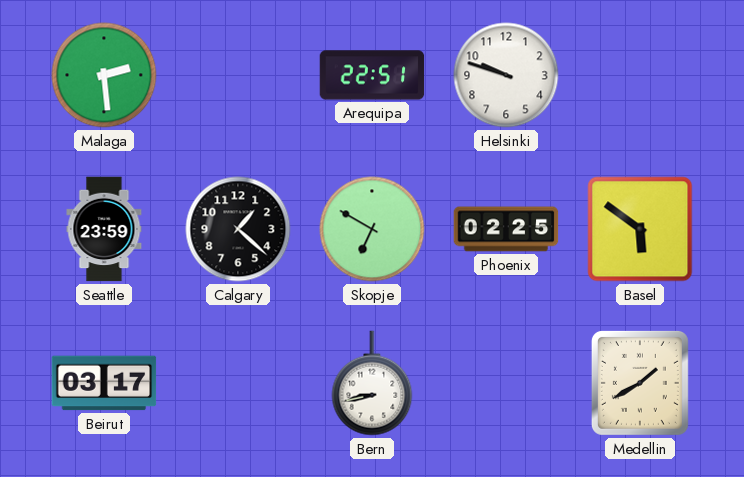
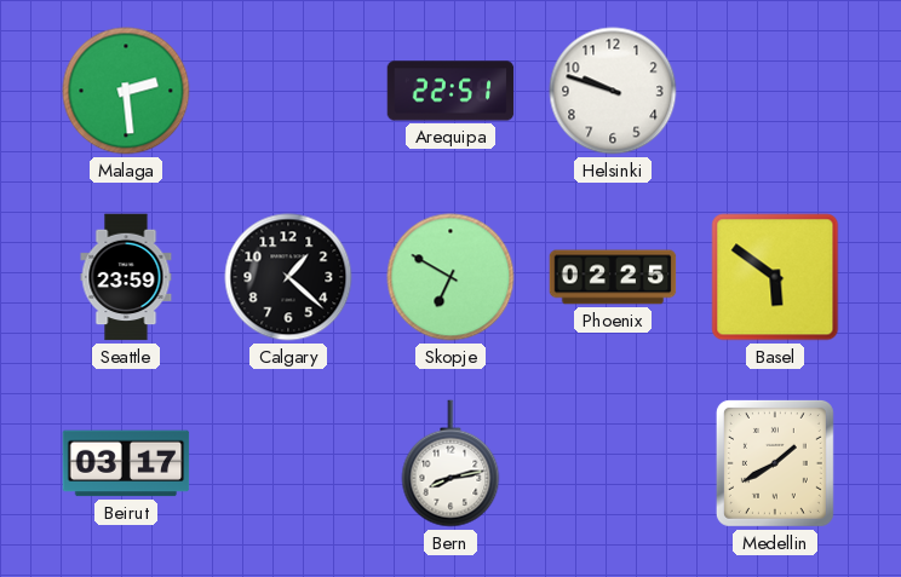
Bern: 8:43 -> 8:13
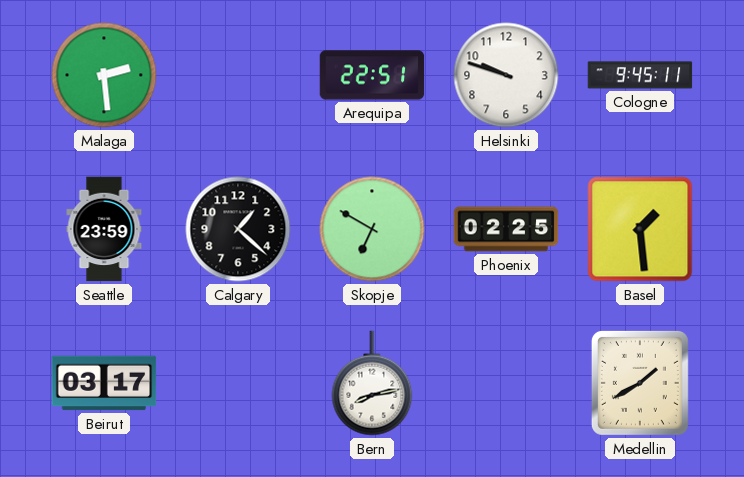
Cologne: none -> 9:45
Basel: 5:51 -> 1:29
